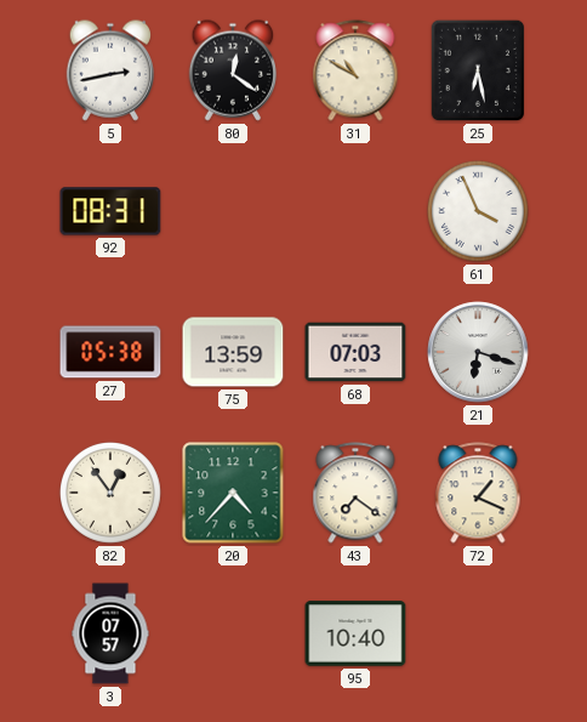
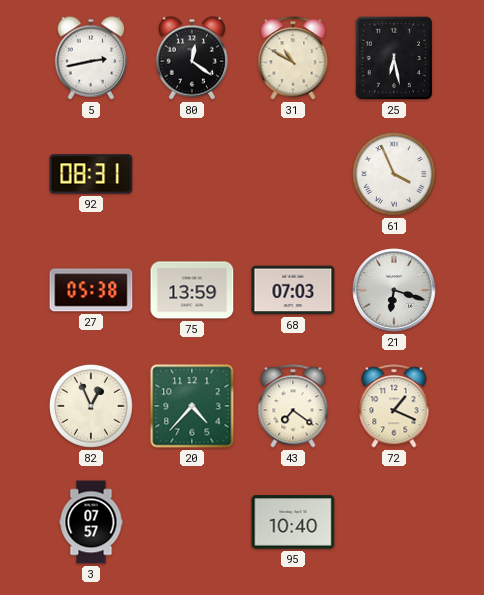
82: 12:54 -> 12:56
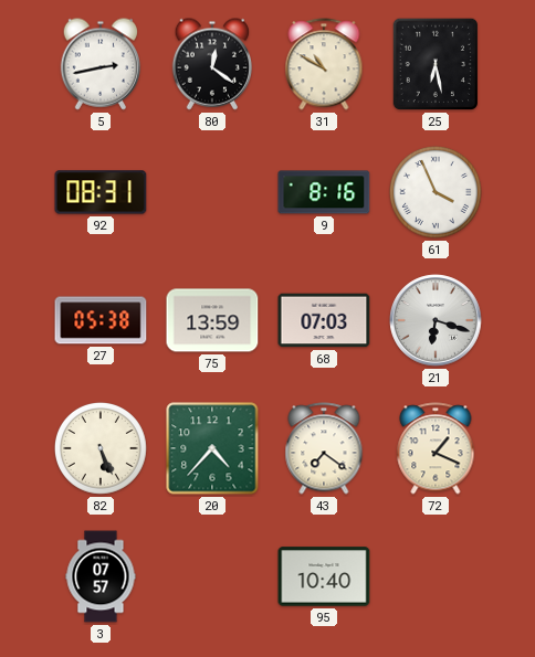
9: none -> 8:16
82: 12:56 -> 5:26
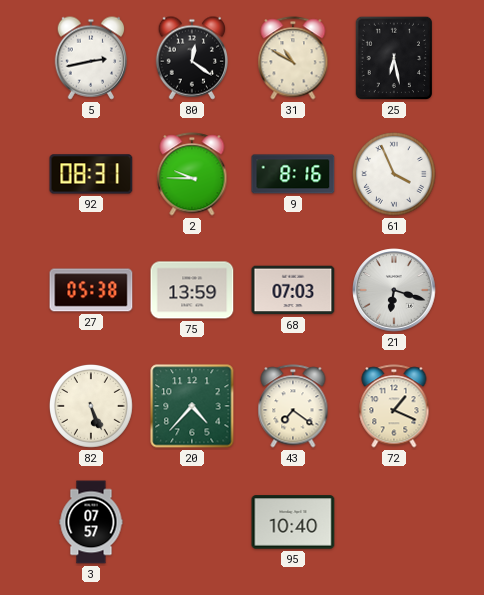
2: none -> 9:45
